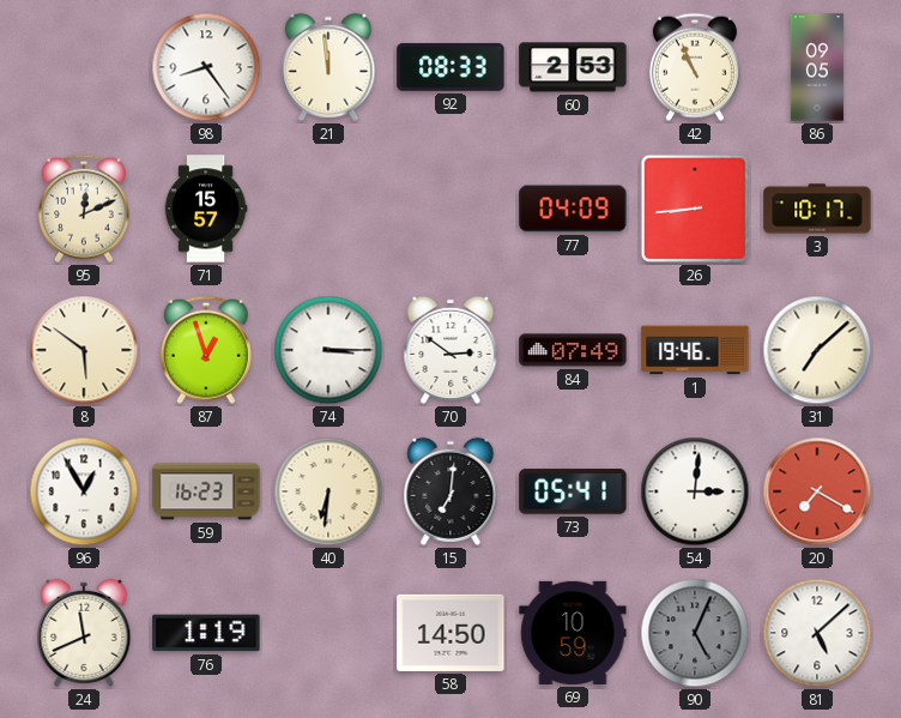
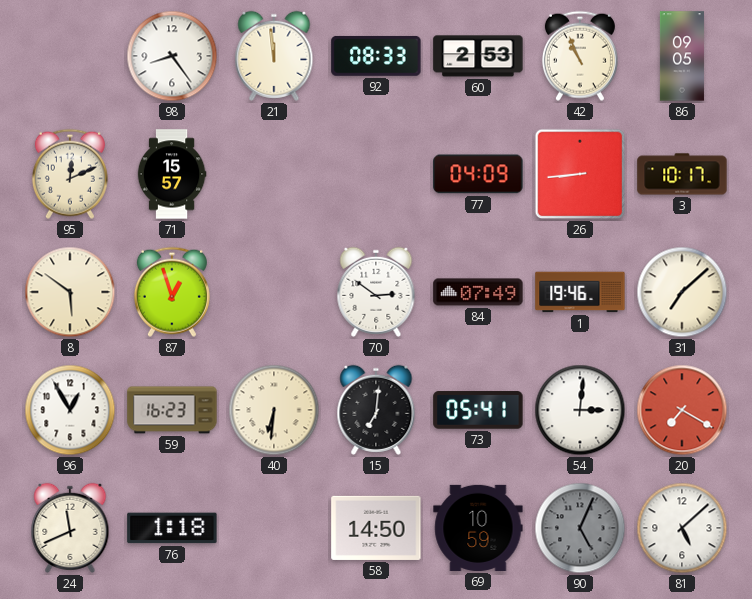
74: 3:15 -> none
76: 1:19 -> 1:18
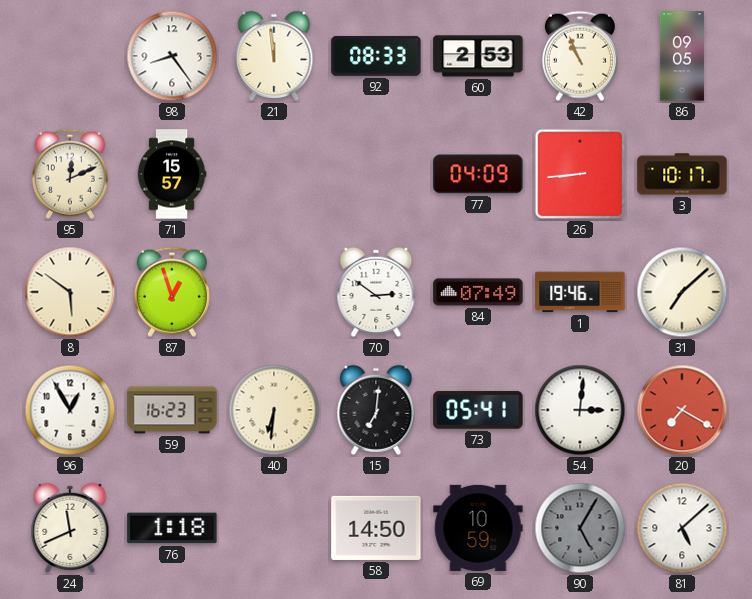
90: 5:04 -> 5:05
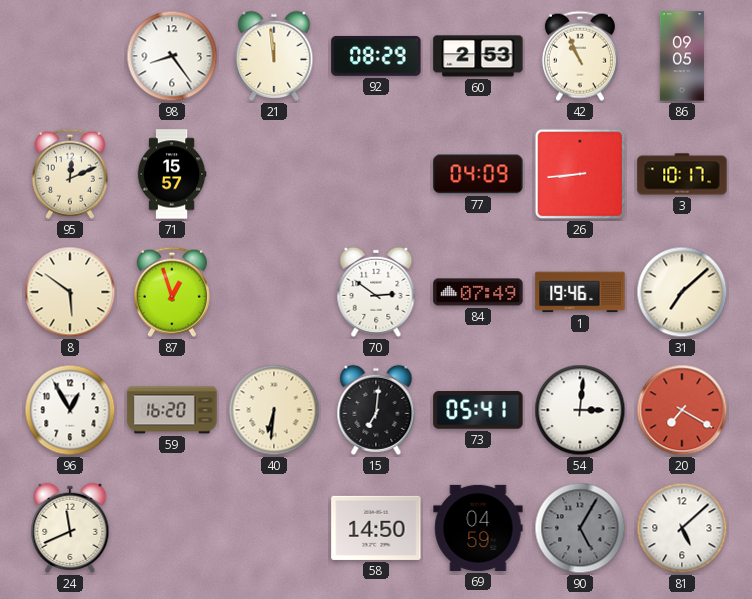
92: 08:33 -> 08:29
59: 16:23 -> 16:20
76: 1:18 -> none
69: 10:59 -> 04:59
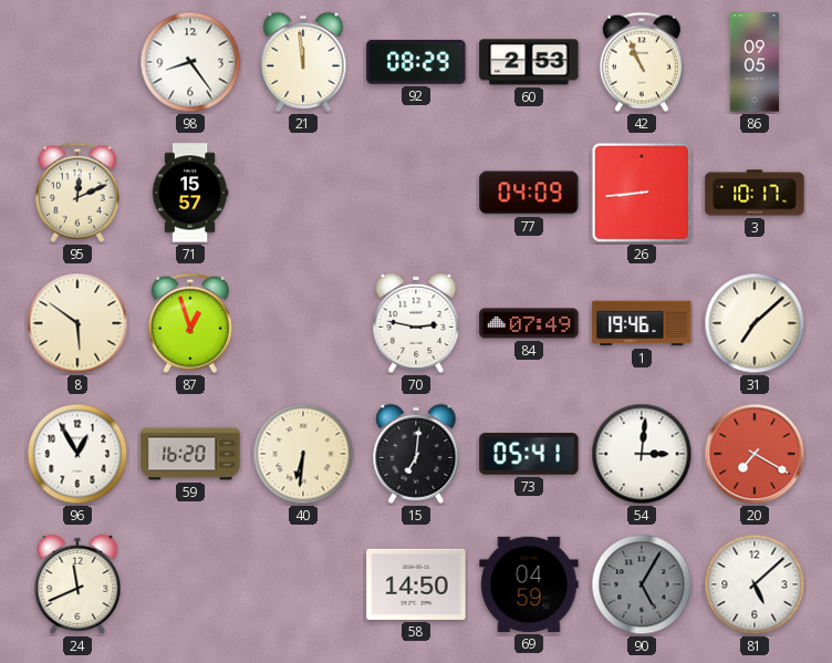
70: 2:51 -> 2:47
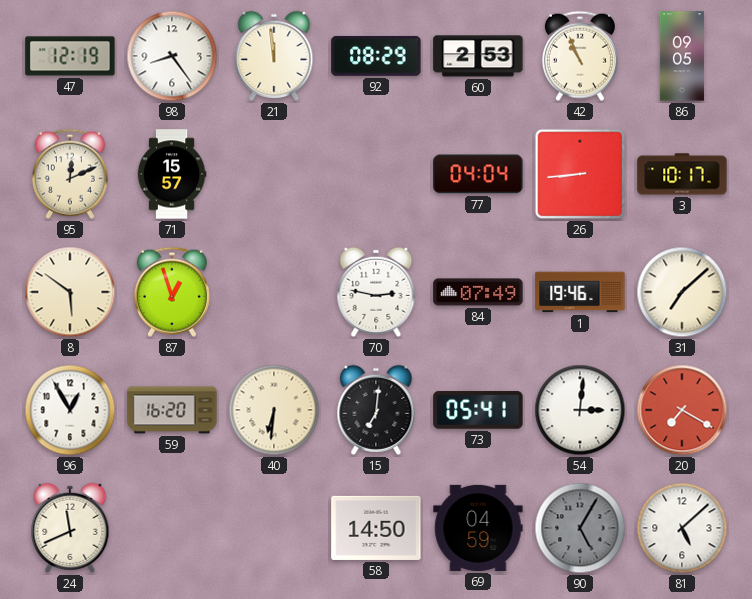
47: none -> 12:19
77: 04:09 -> 04:04
